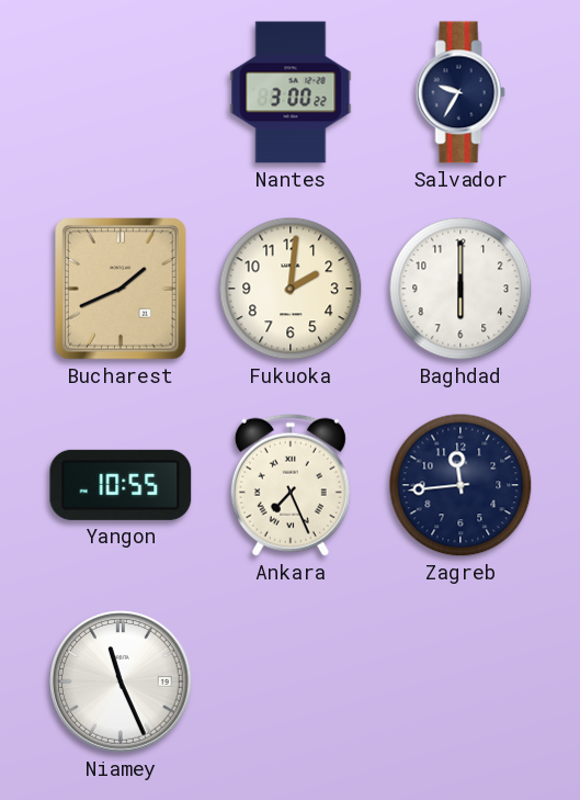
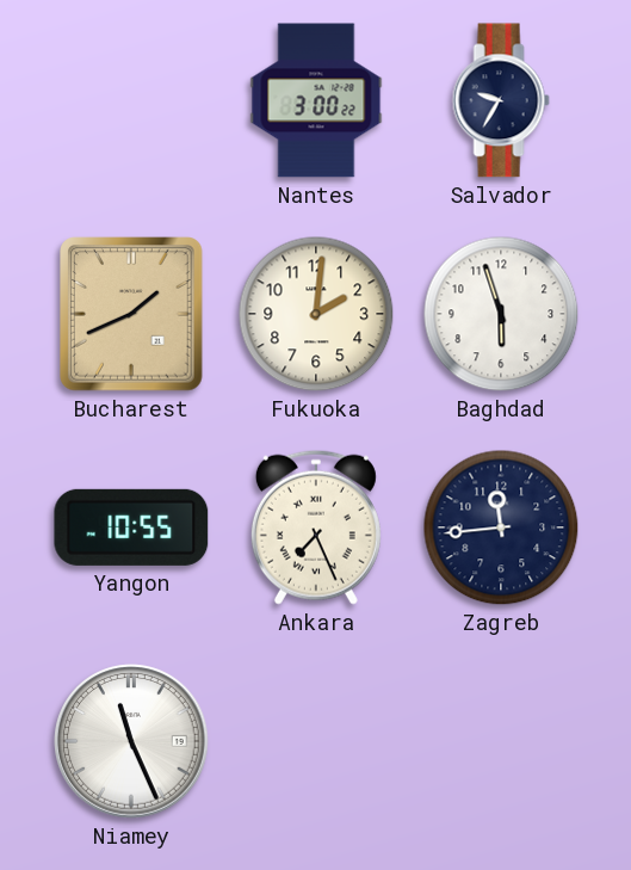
Baghdad: 6:00 -> 5:57
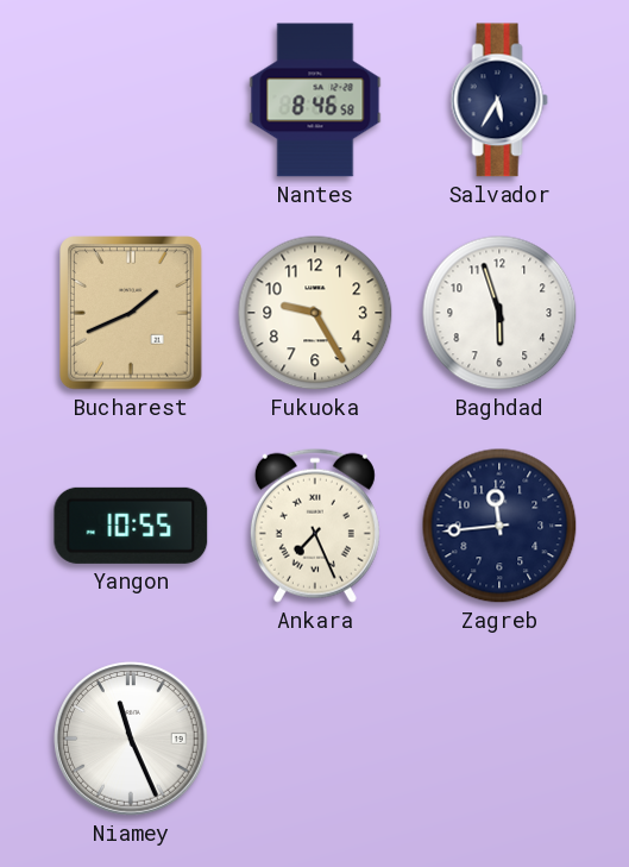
Nantes: 3:00 -> 8:46
Salvador: 9:35 -> 5:35
Fukuoka: 2:01 -> 9:25
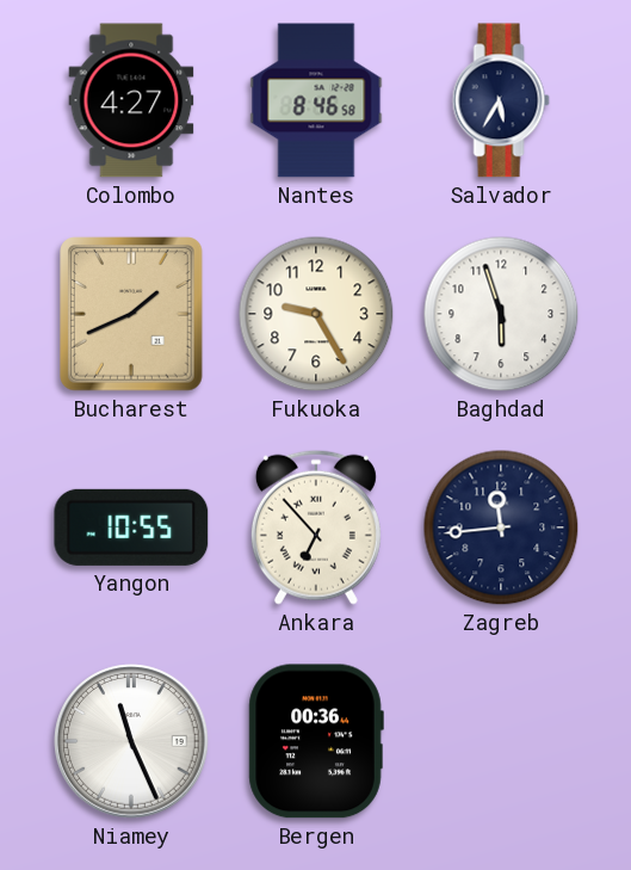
Colombo: none -> 4:27
Ankara: 7:26 -> 6:53
Bergen: none -> 00:36
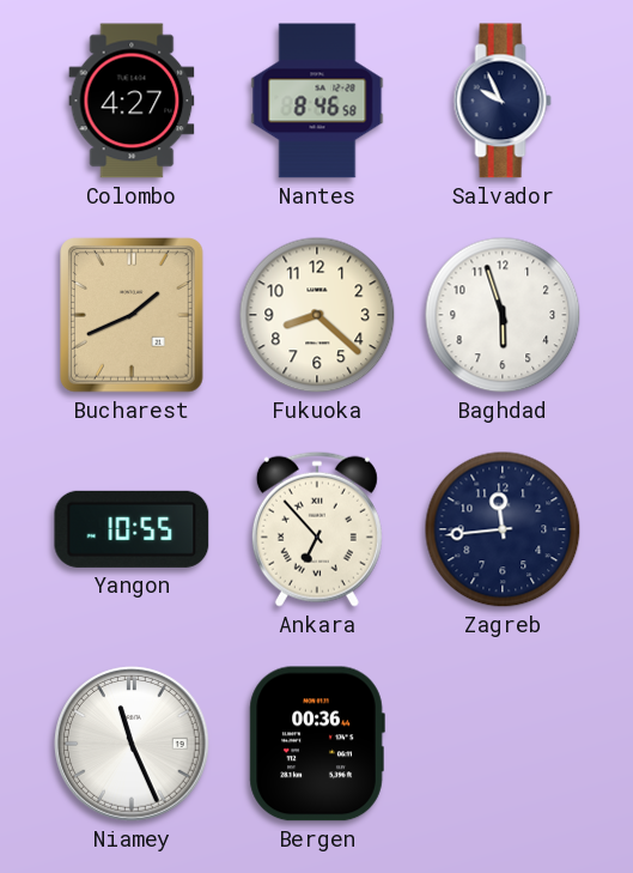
Salvador: 5:35 -> 9:56
Fukuoka: 9:25 -> 8:22
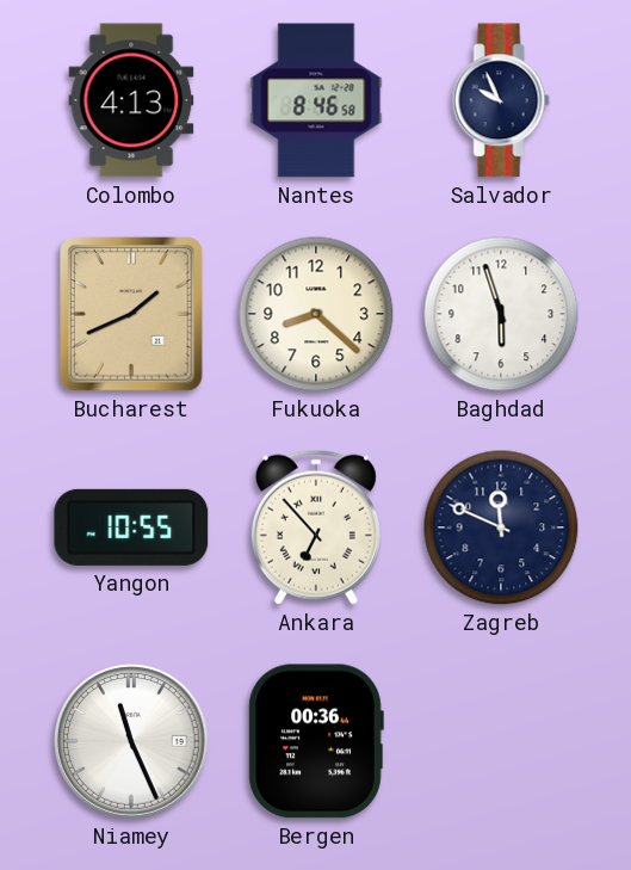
Colombo: 4:27 -> 4:13
Zagreb: 11:44 -> 11:49
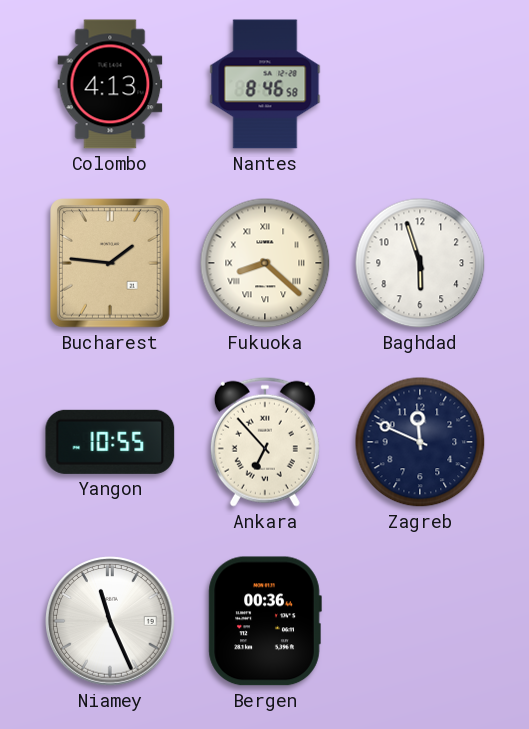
Salvador: 9:56 -> none
Bucharest: 1:41 -> 1:46
Fukuoka numerals: Arabic -> Roman
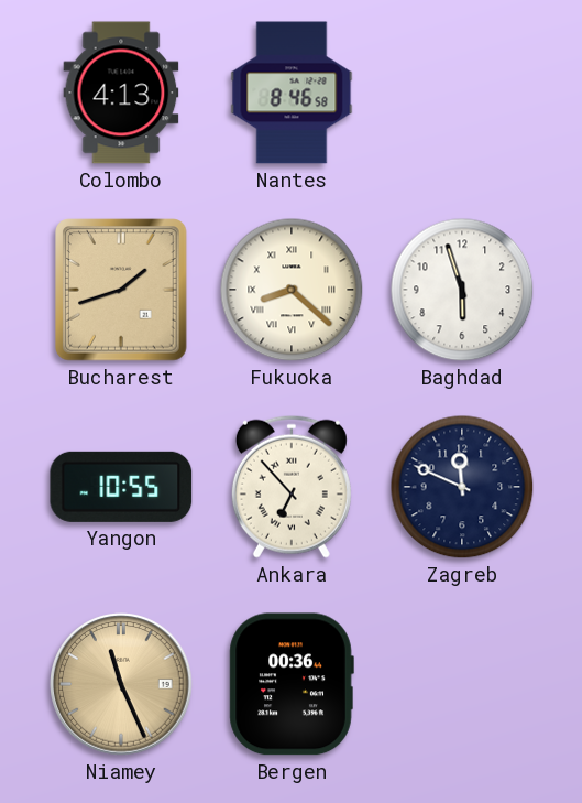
Bucharest: 1:46 -> 1:42
Niamey dial: white -> champagne
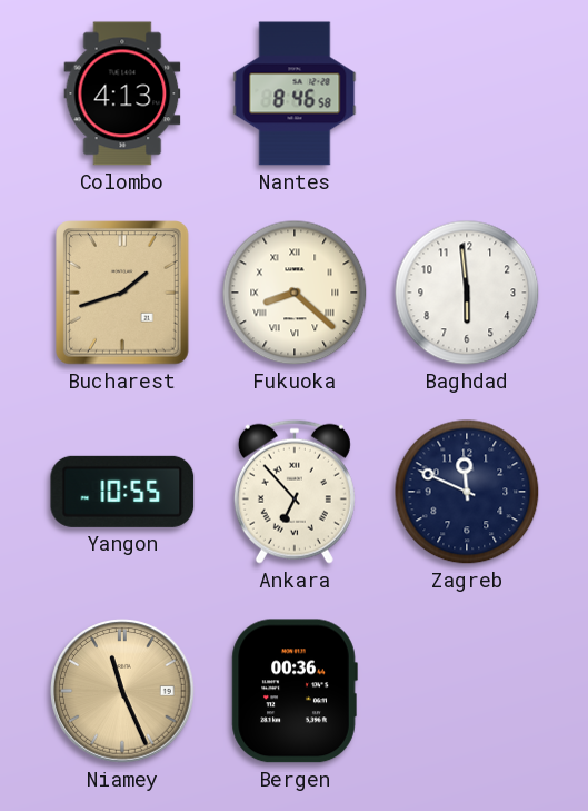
Baghdad: 5:57 -> 5:59
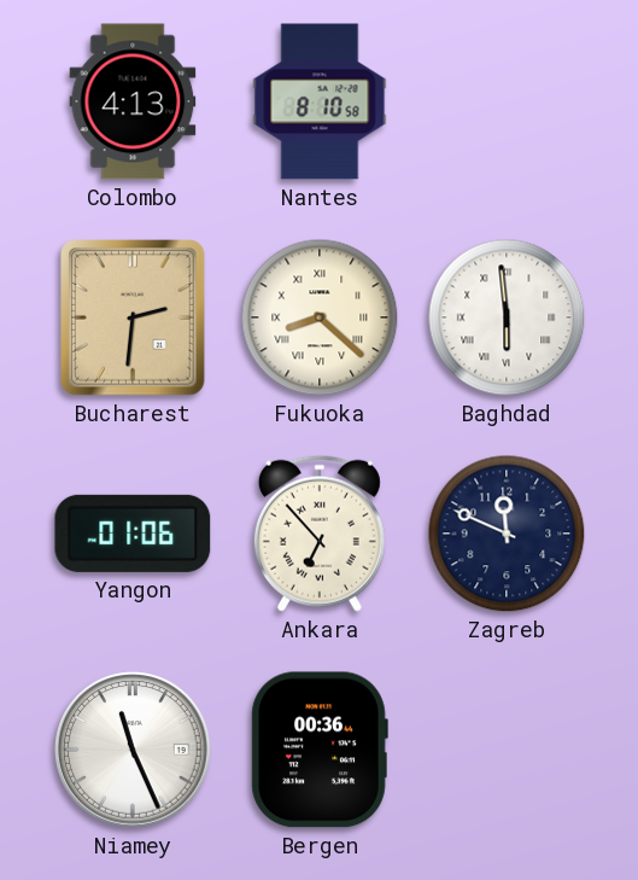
Nantes: 8:46 -> 8:10
Bucharest: 1:42 -> 2:31
Baghdad numerals: Arabic -> Roman
Yangon: 10:55 -> 01:06
Niamey dial: champagne -> white
